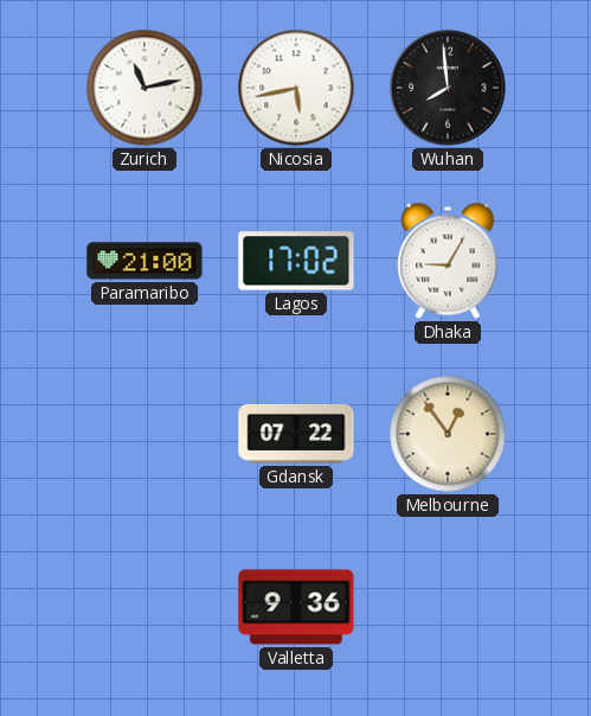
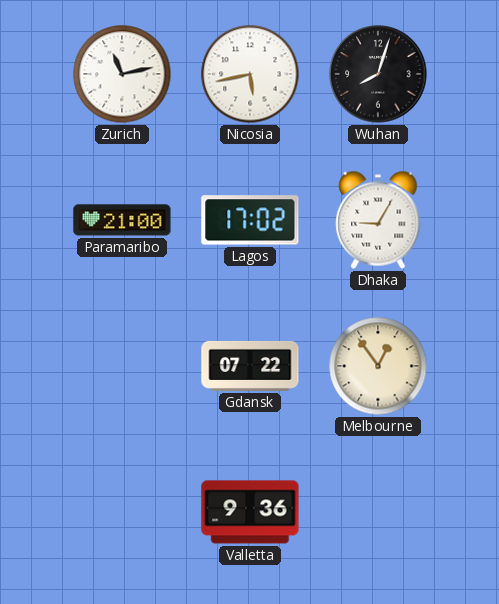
Wuhan: 7:59 -> 8:03
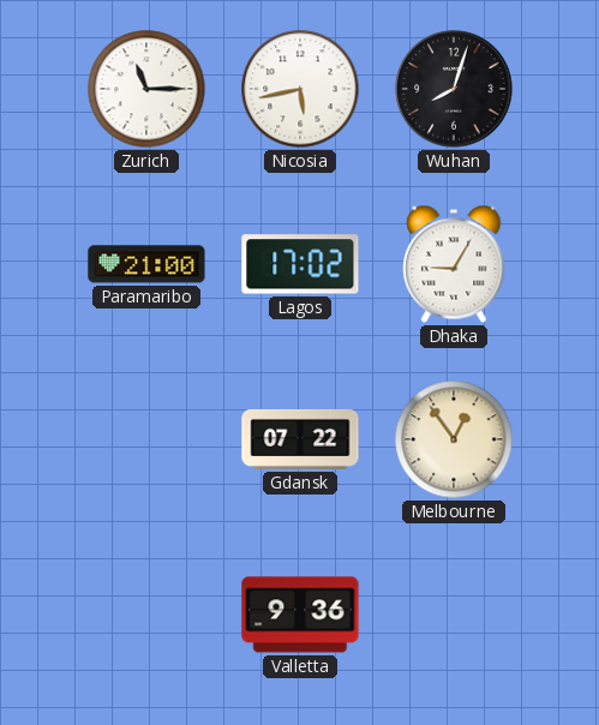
Zurich: 11:13 -> 11:15
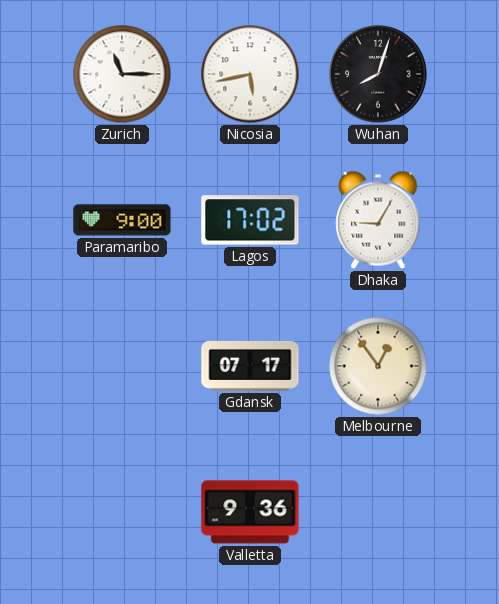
Paramaribo: 21:00 -> 9:00
Gdansk: 07:22 -> 07:17
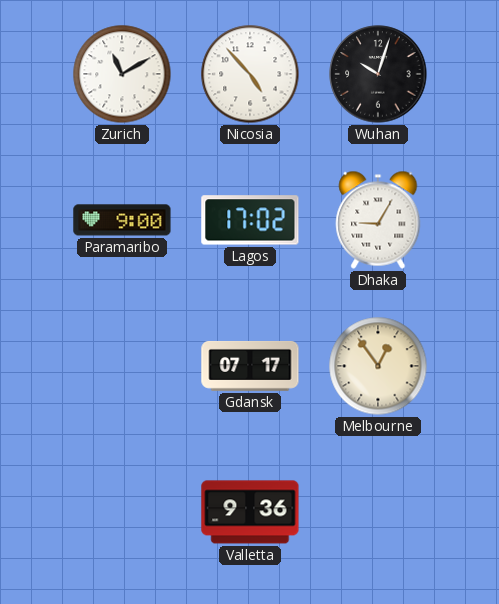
Zurich: 11:15 -> 11:10
Nicosia: 5:43 -> 4:53
Wuhan: 8:03 -> 10:03
